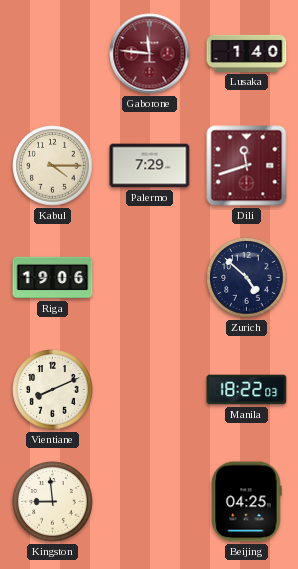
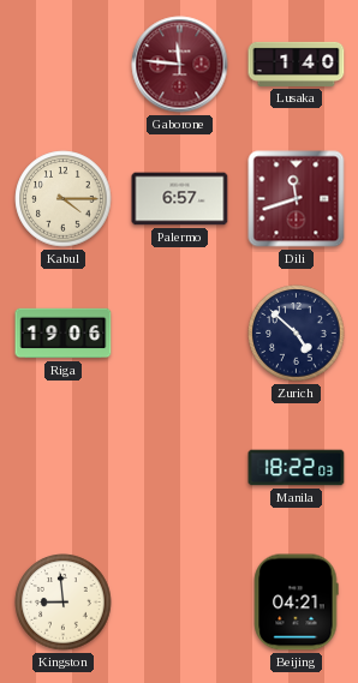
Palermo: 7:29 -> 6:57
Vientiane: 8:11 -> none
Beijing: 04:25 -> 04:21
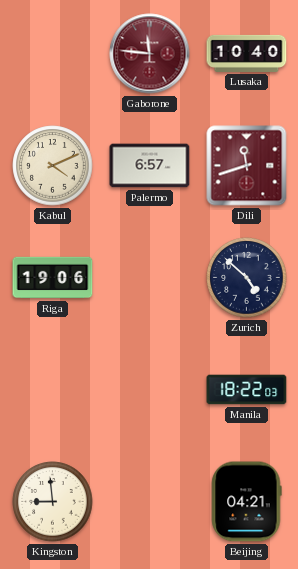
Lusaka: 1:40 -> 10:40
Kabul: 4:15 -> 4:11
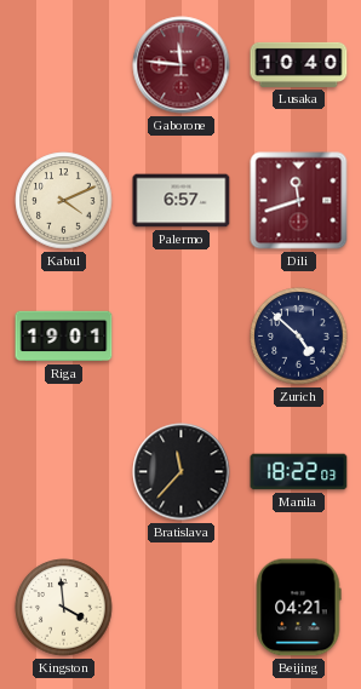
Riga: 19:06 -> 19:01
Bratislava: none -> 11:37
Kingston: 8:59 -> 3:59
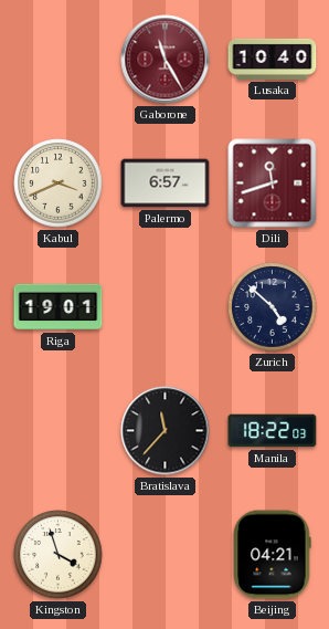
Gaborone: 11:46 -> 11:25
Kabul: 4:11 -> 3:41
Kingston: 3:59 -> 3:57
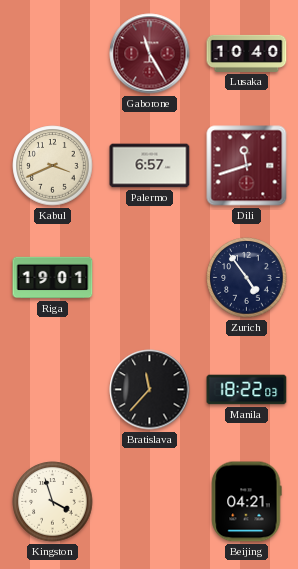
Zurich: 4:52 -> 4:54
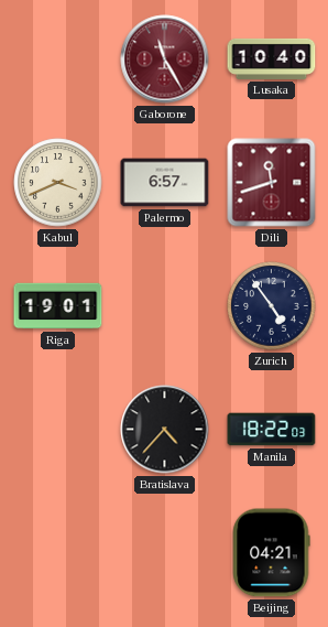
Bratislava: 11:37 -> 4:37
Kingston: 3:57 -> none
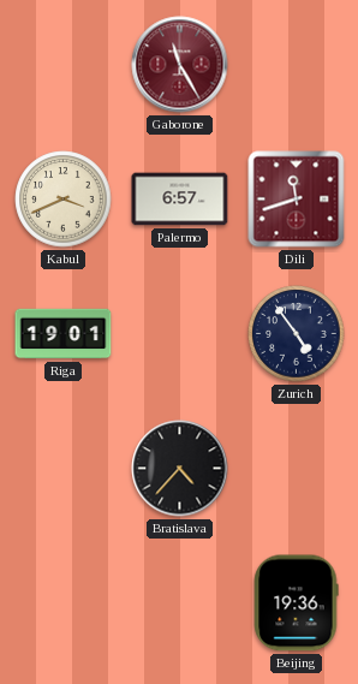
Lusaka: 10:40 -> none
Manila: 18:22 -> none
Beijing: 04:21 -> 19:36
